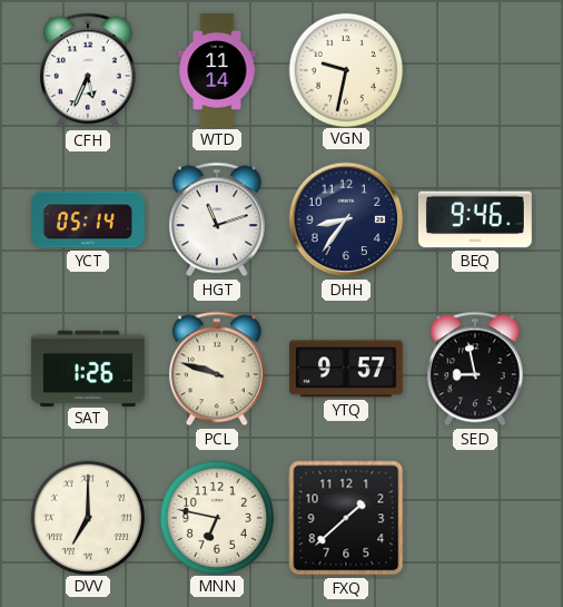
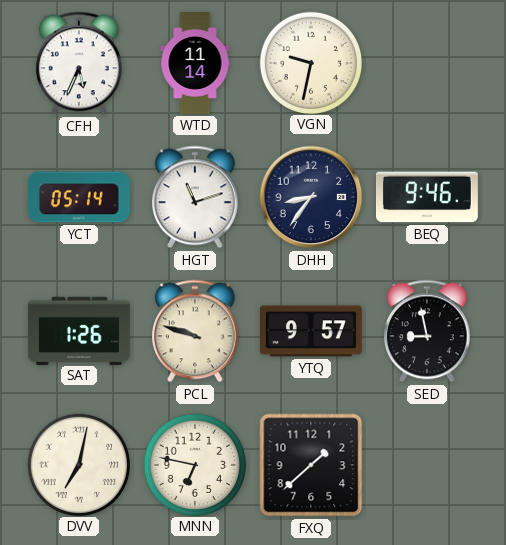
DVV: 7:00 -> 7:02
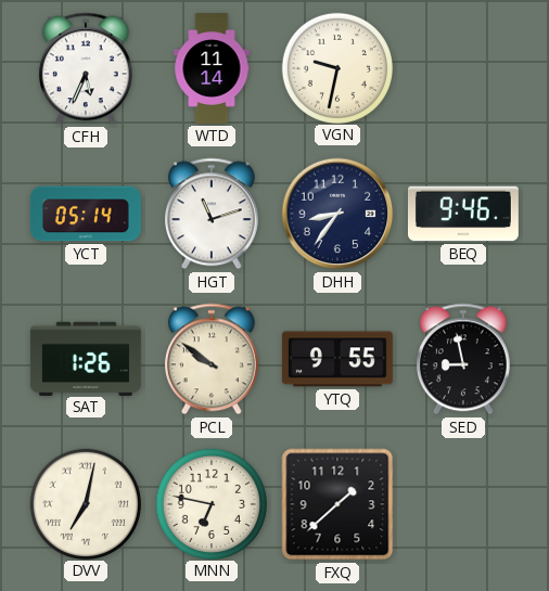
PCL: 9:48 -> 9:51
YTQ: 9:57 -> 9:55
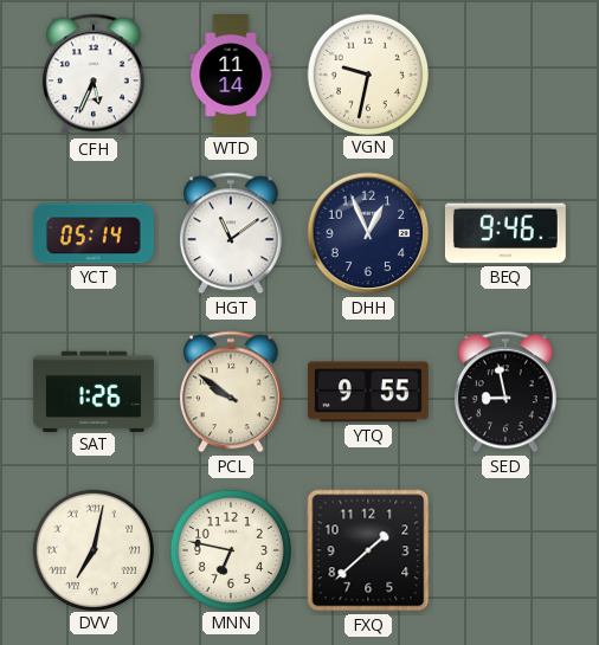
HGT: 11:12 -> 11:09
DHH: 8:36 -> 12:56
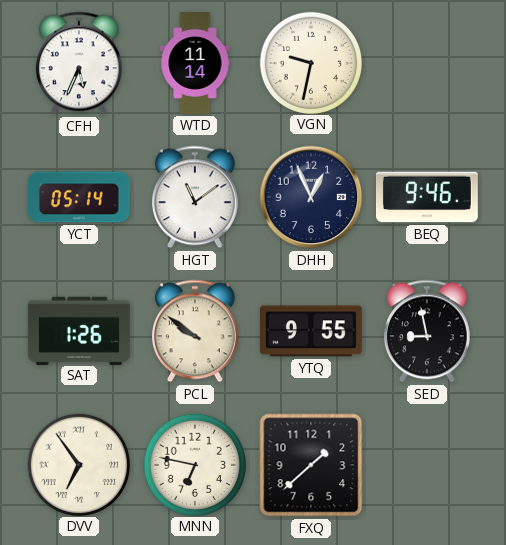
DVV: 7:02 -> 6:54
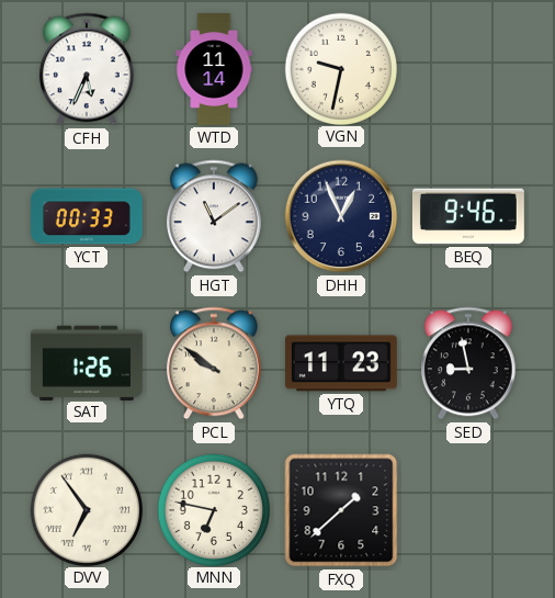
YCT: 05:14 -> 00:33
YTQ: 9:55 -> 11:23
